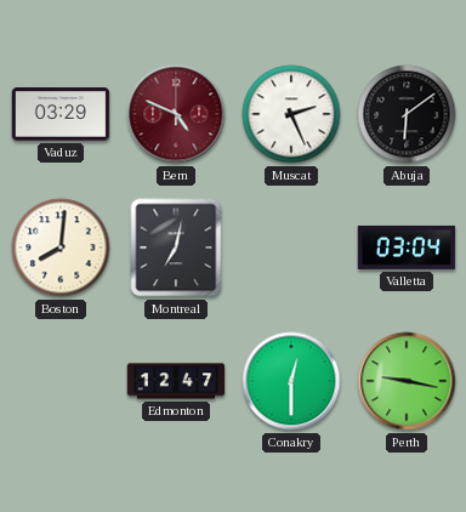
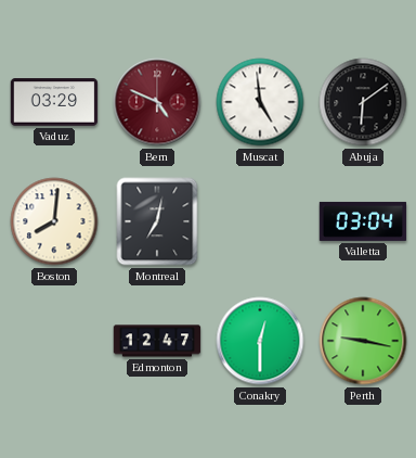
Muscat: 2:26 -> 4:59
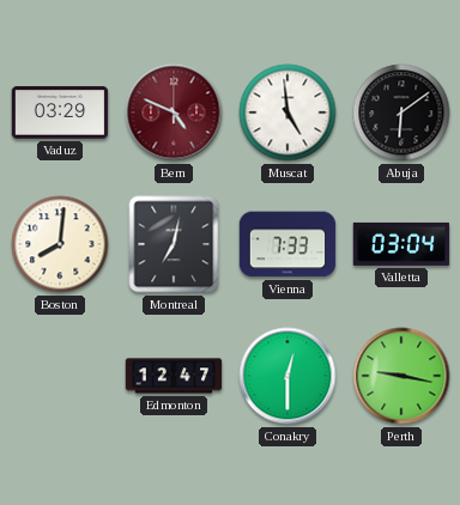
Vienna: none -> 7:33
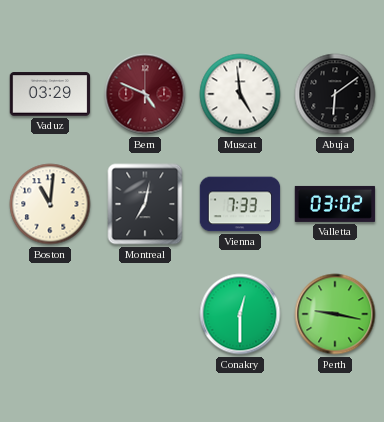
Boston: 8:01 -> 11:01
Valletta: 03:04 -> 03:02
Edmonton: 12:47 -> none
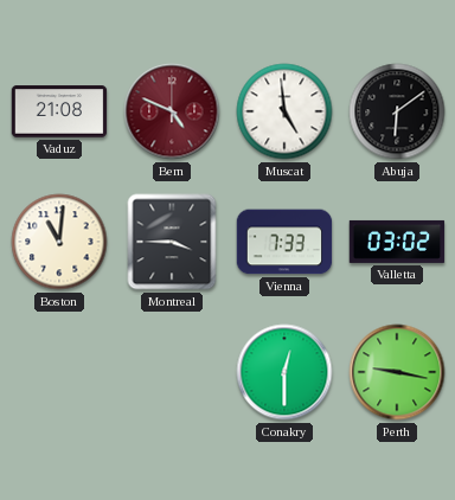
Vaduz: 03:29 -> 21:08
Montreal: 7:02 -> 3:45
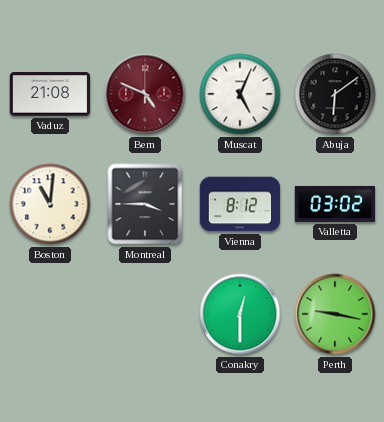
Muscat: 4:59 -> 5:04
Vienna: 7:33 -> 8:12
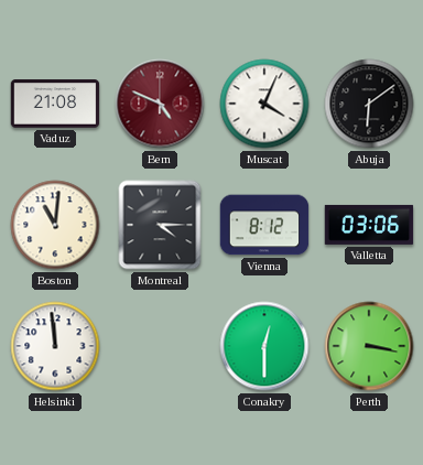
Muscat: 5:04 -> 4:04
Montreal: 3:45 -> 4:15
Valletta: 03:02 -> 03:06
Helsinki: none -> 11:59
Perth: 9:17 -> 3:17
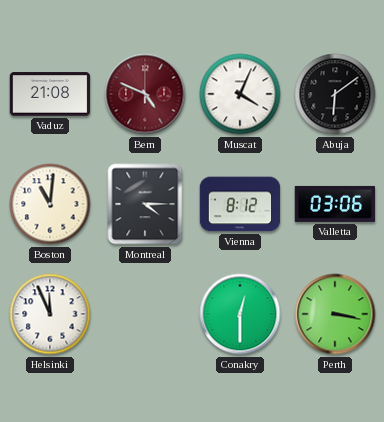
Helsinki: 11:59 -> 11:56
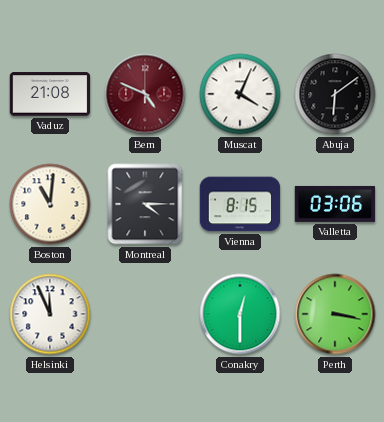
Vienna: 8:12 -> 8:15
